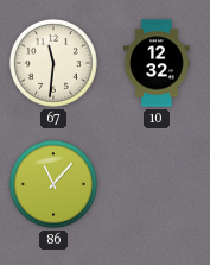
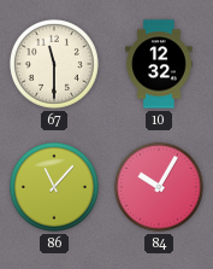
67: 11:31 -> 11:30
84: none -> 10:05
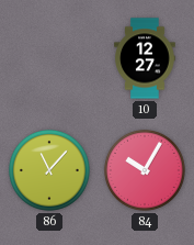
67: 11:30 -> none
10: 12:32 -> 12:27
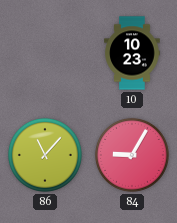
10: 12:27 -> 10:23
84: 10:05 -> 9:05
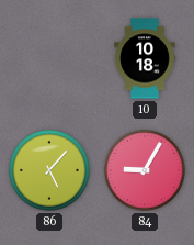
10: 10:23 -> 10:18
86: 11:07 -> 5:07
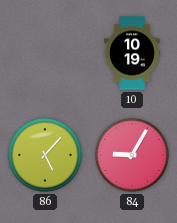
10: 10:18 -> 10:19
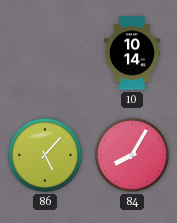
10: 10:19 -> 10:14
84: 9:05 -> 8:05
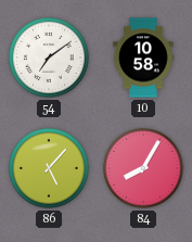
54: none -> 7:09
10: 10:14 -> 10:58
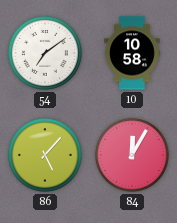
84: 8:05 -> 12:05
